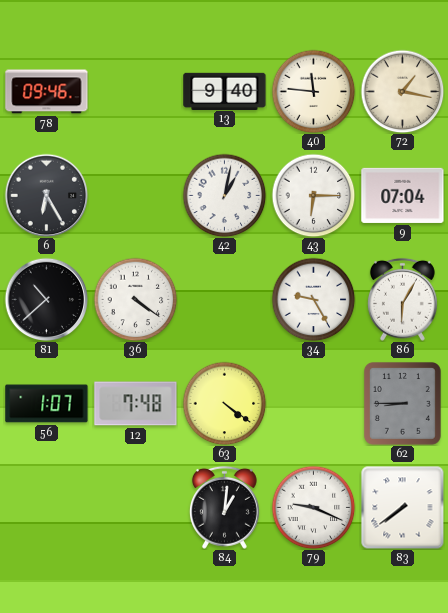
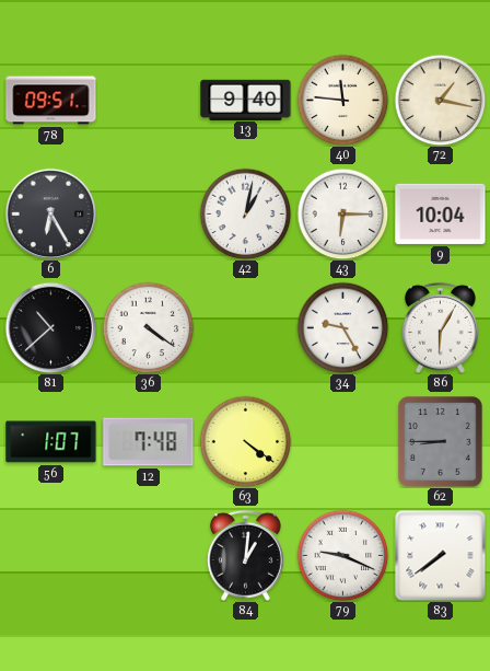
78: 09:46 -> 09:51
9: 07:04 -> 10:04
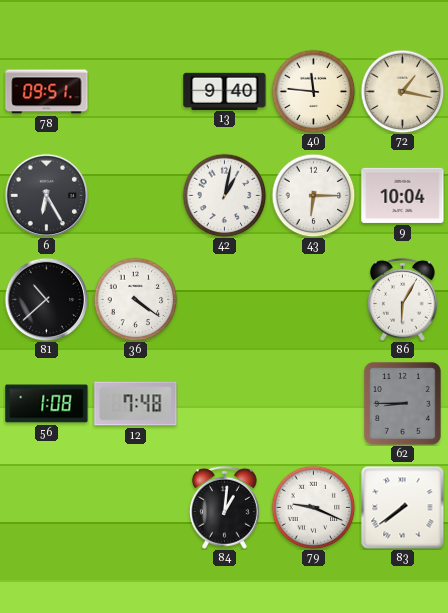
34: 9:25 -> none
56: 1:07 -> 1:08
63: 4:21 -> none
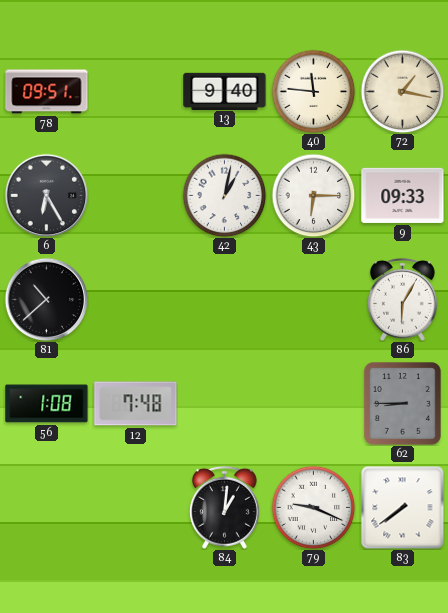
9: 10:04 -> 09:33
36: 4:21 -> none
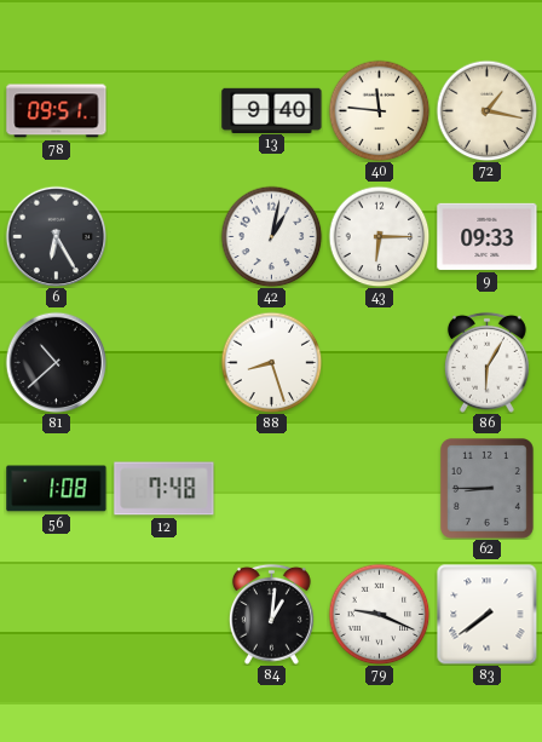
88: none -> 8:27
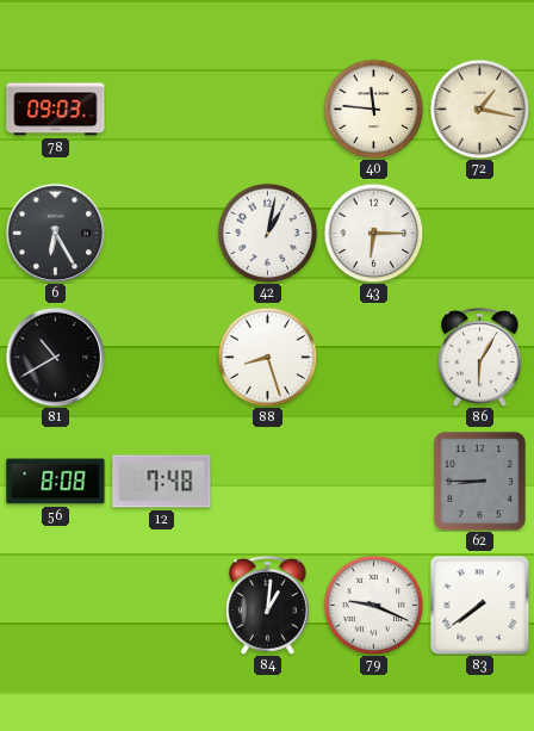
78: 09:51 -> 09:03
13: 9:40 -> none
9: 09:33 -> none
81: 10:38 -> 10:40
56: 1:08 -> 8:08
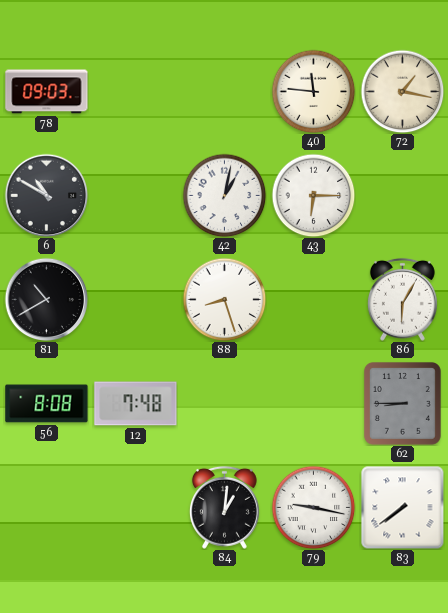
6: 6:25 -> 10:50
79: 9:19 -> 9:17
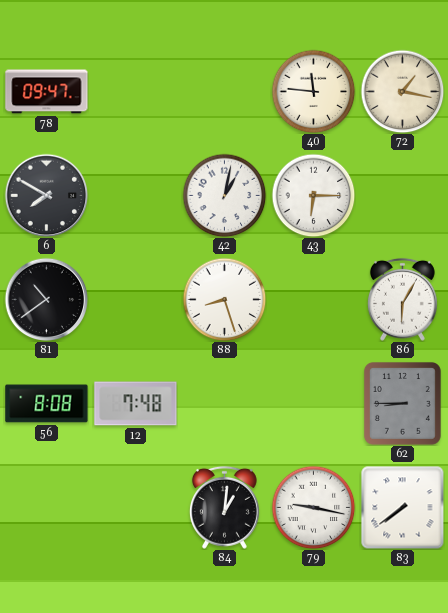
78: 09:03 -> 09:47
6: 10:50 -> 7:50
81: 10:40 -> 10:39
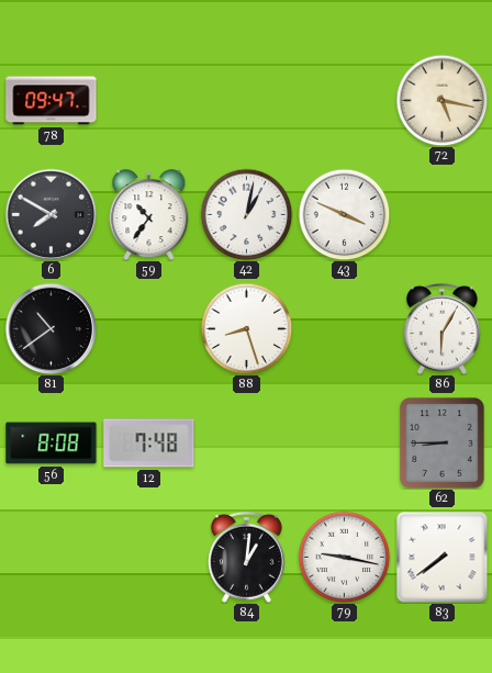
40: 11:46 -> none
72: 1:17 -> 5:17
59: none -> 10:36
43: 6:15 -> 3:49
